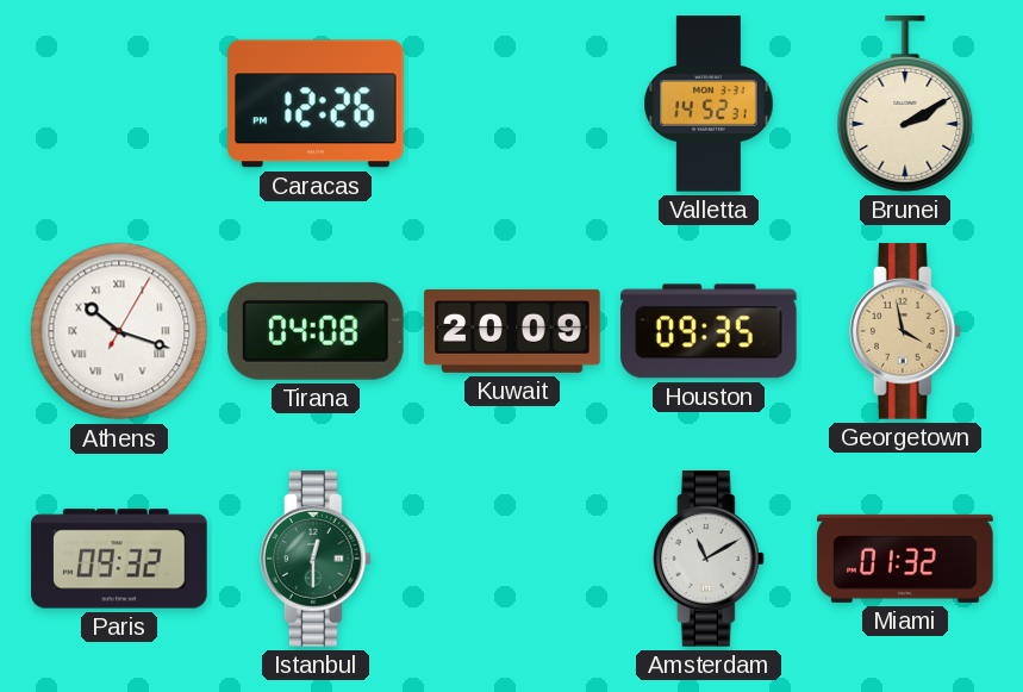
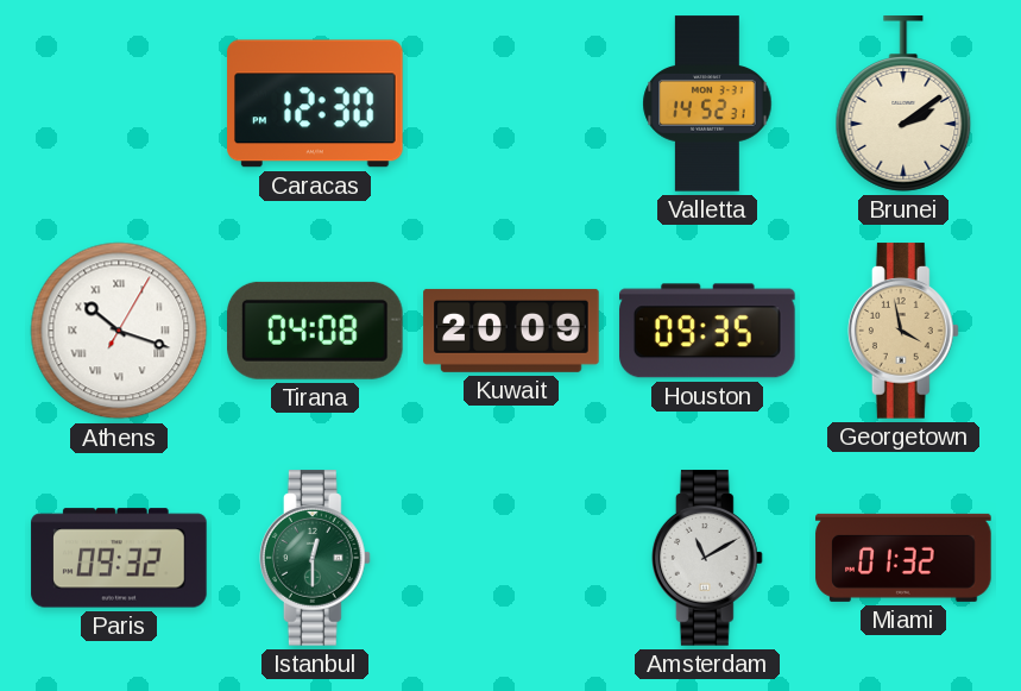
Caracas: 12:26 -> 12:30
Brunei: 2:10 -> 2:09
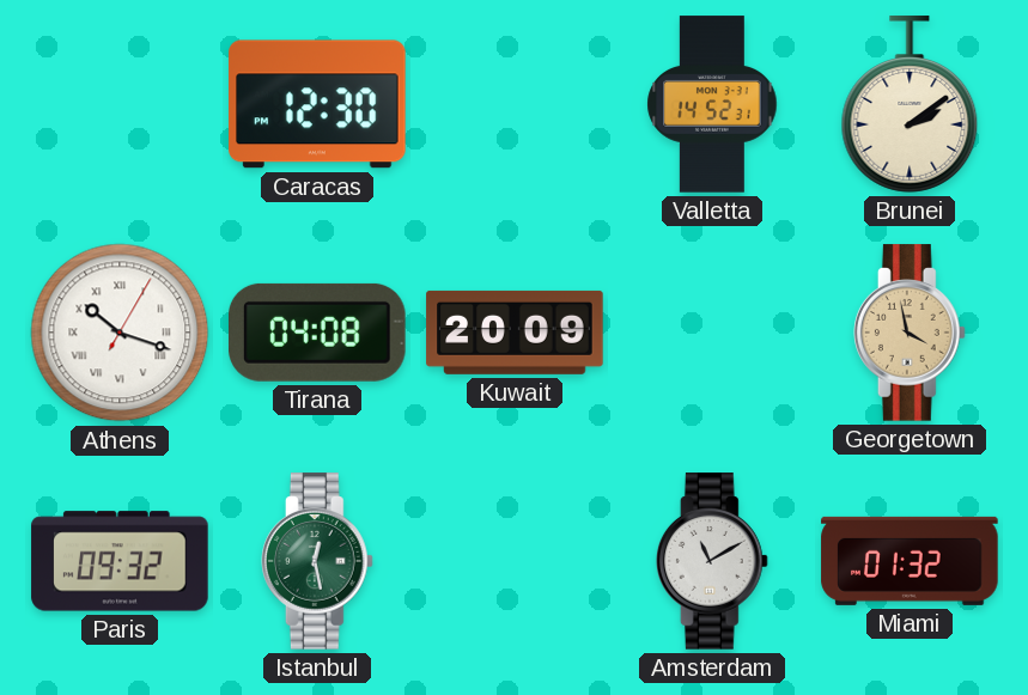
Houston: 09:35 -> none
Istanbul: 12:30 -> 12:28
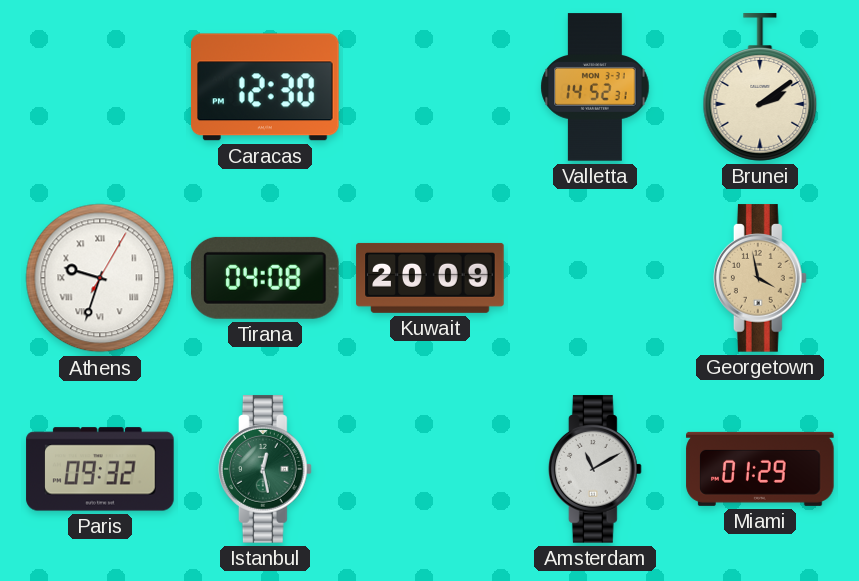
Athens: 10:18 -> 9:33
Miami: 01:32 -> 01:29
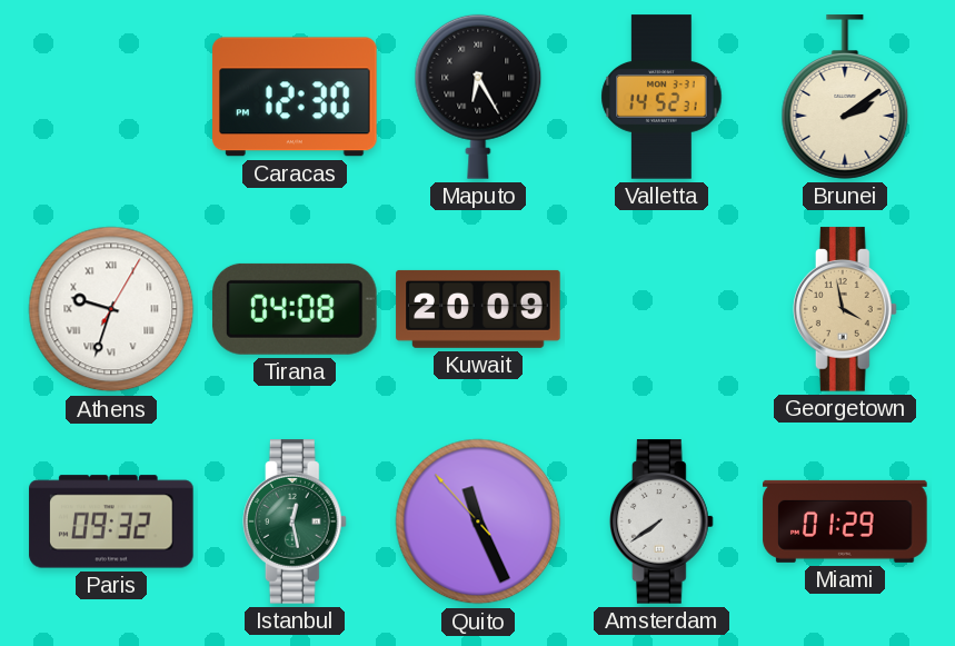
Maputo: none -> 6:25
Quito: none -> 11:25
Amsterdam: 11:10 -> 7:39
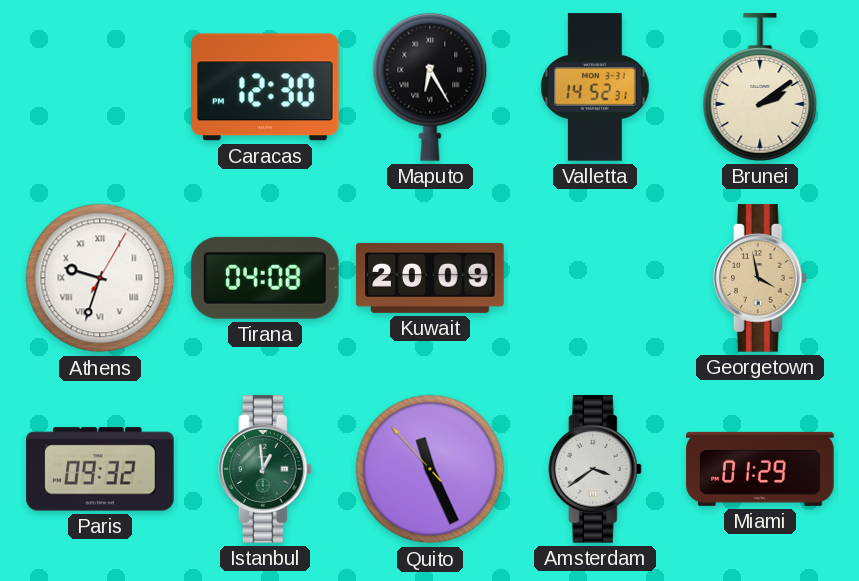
Istanbul: 12:28 -> 12:59
Amsterdam: 7:39 -> 3:39
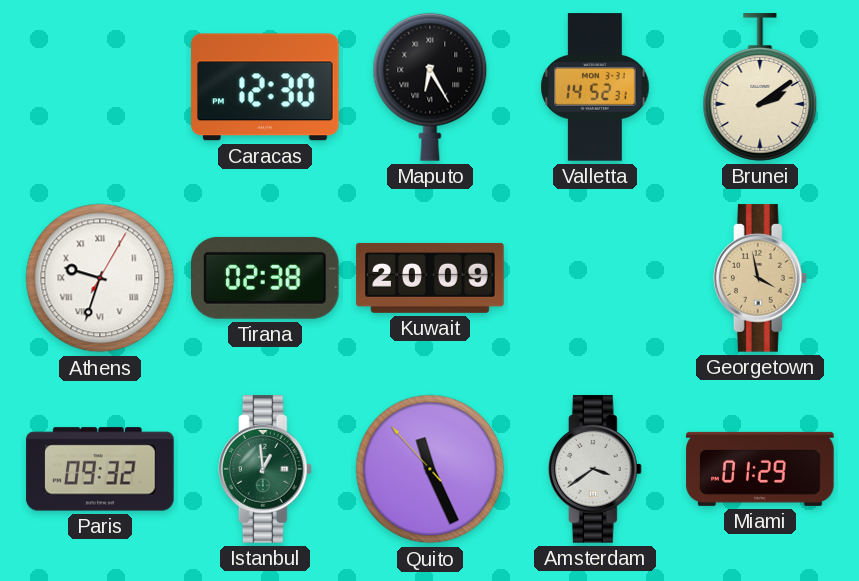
Tirana: 04:08 -> 02:38
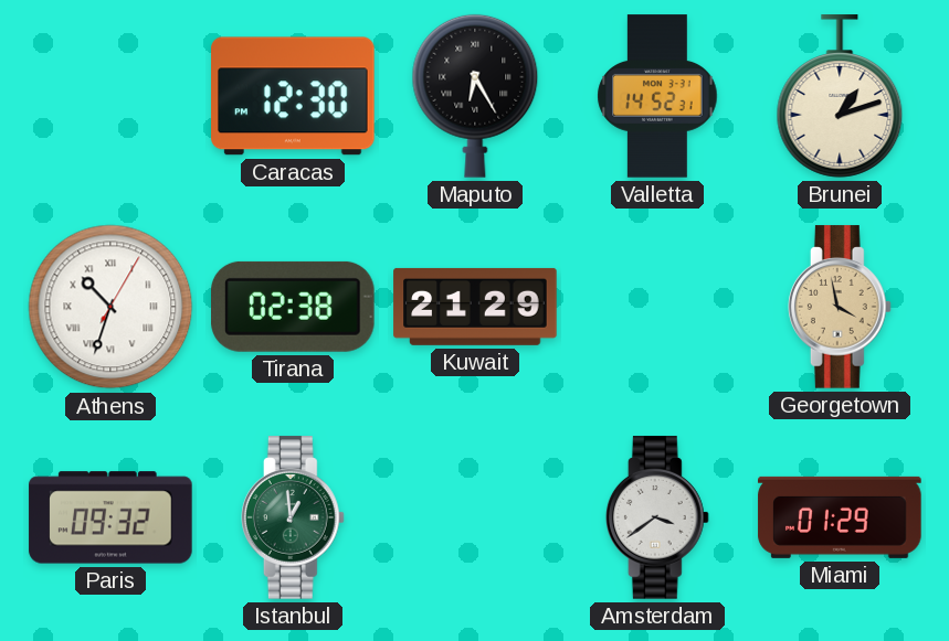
Brunei: 2:09 -> 1:12
Athens: 9:33 -> 10:33
Kuwait: 20:09 -> 21:29
Quito: 11:25 -> none
